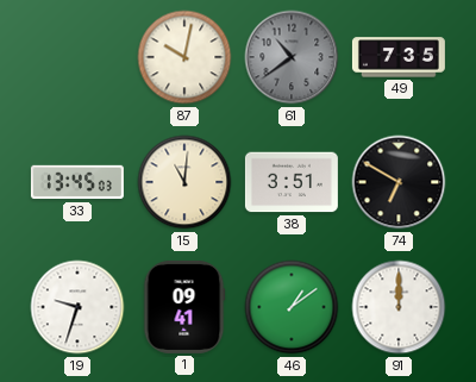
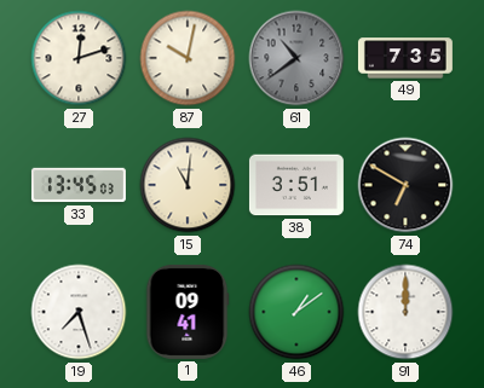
27: none -> 12:12
19: 9:33 -> 7:27
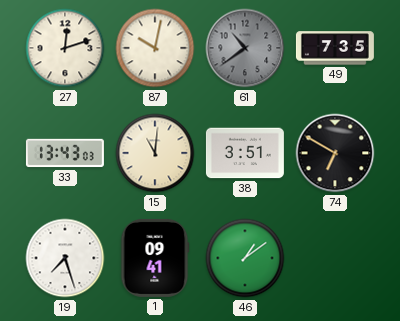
33: 13:45 -> 13:43
91: 12:00 -> none
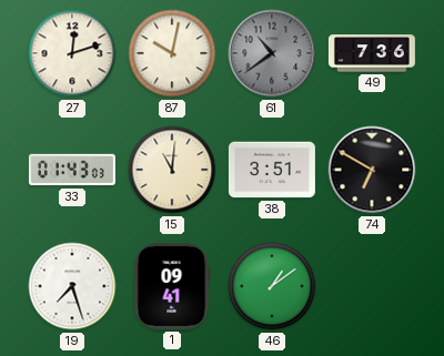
49: 7:35 -> 7:36
33: 13:43 -> 01:43
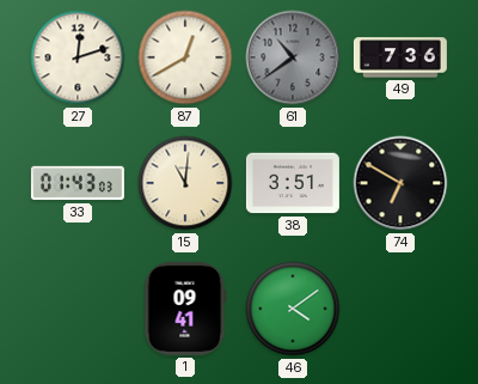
87: 10:02 -> 12:40
19: 7:27 -> none
46: 1:09 -> 4:09
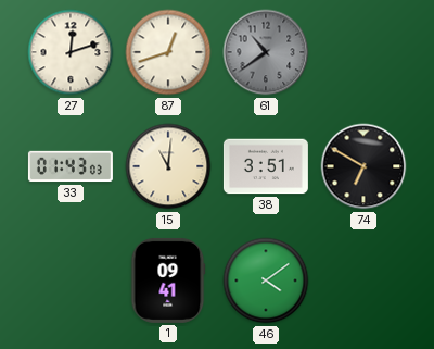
87: 12:40 -> 12:42
49: 7:36 -> none
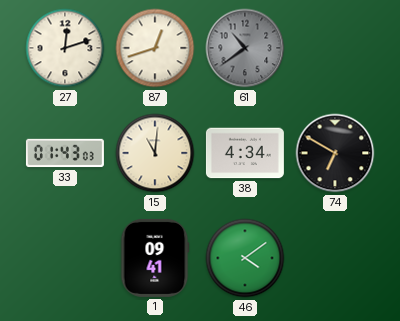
38: 3:51 -> 4:34
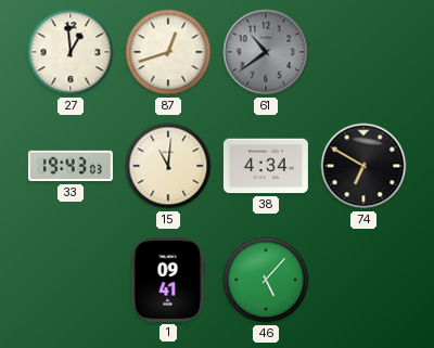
27: 12:12 -> 12:59
33: 01:43 -> 19:43
46: 4:09 -> 5:07
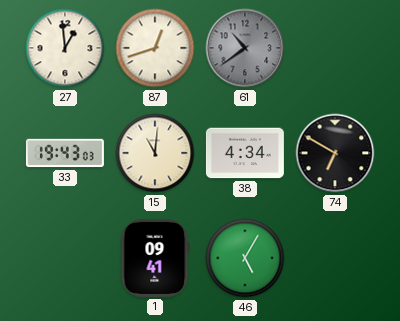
46: 5:07 -> 5:05
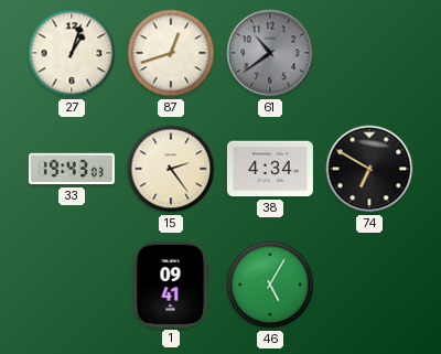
27: 12:59 -> 1:03
15: 11:01 -> 2:24
